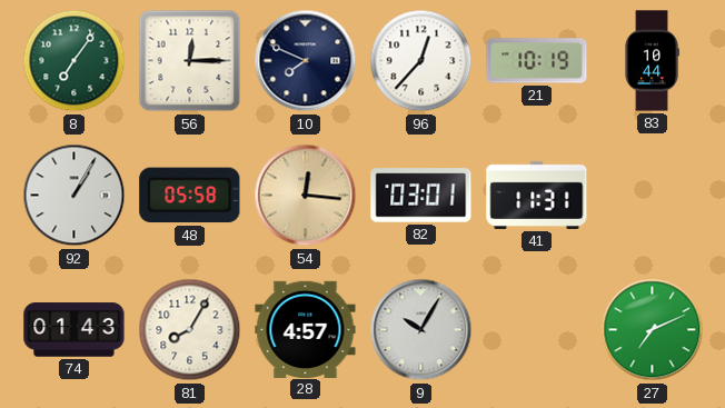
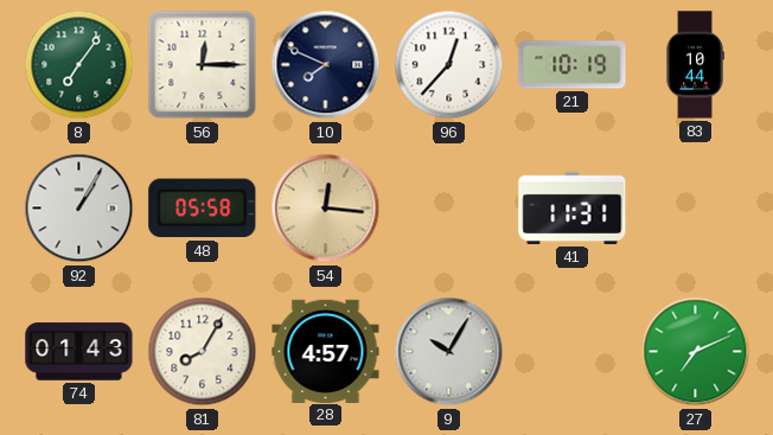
82: 03:01 -> none
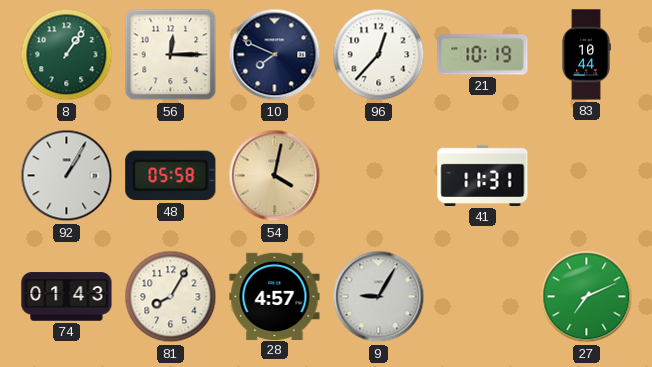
8: 7:06 -> 1:06
54: 12:16 -> 4:02
9: 10:05 -> 9:05
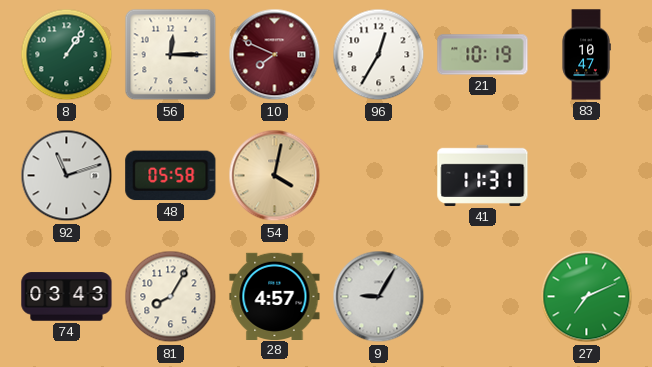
10 dial: navy -> burgundy
96: 12:37 -> 12:35
83: 10:44 -> 10:47
92: 1:05 -> 11:12
74: 01:43 -> 03:43
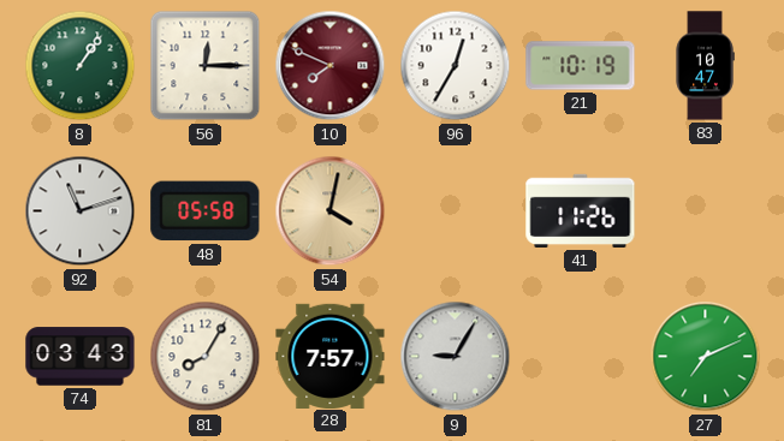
41: 11:31 -> 11:26
28: 4:57 -> 7:57
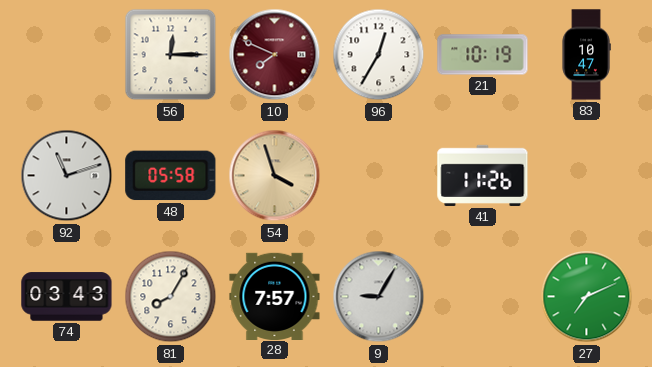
8: 1:06 -> none
54: 4:02 -> 3:57
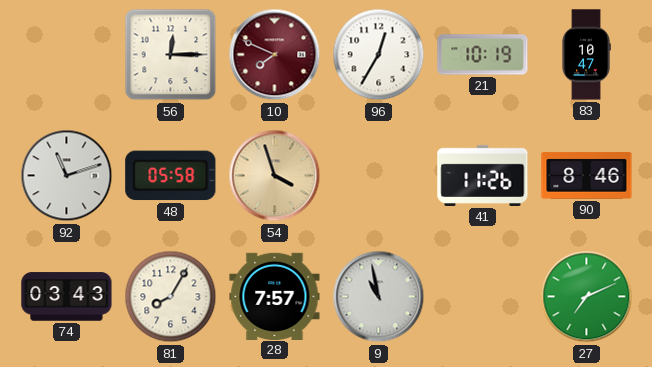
90: none -> 8:46
9: 9:05 -> 10:58
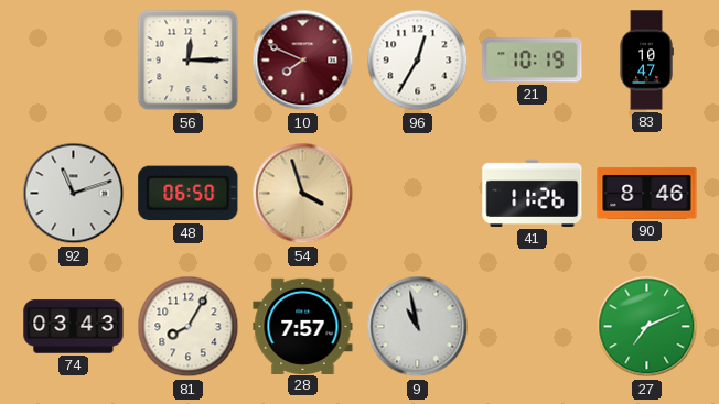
48: 05:58 -> 06:50
